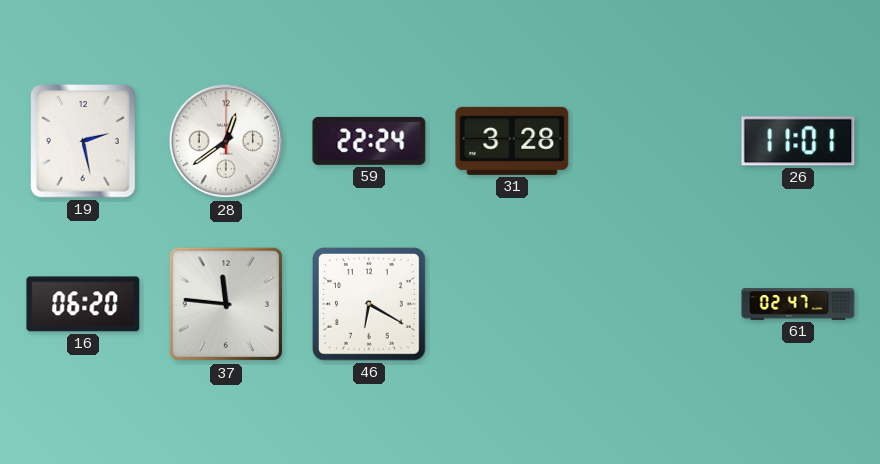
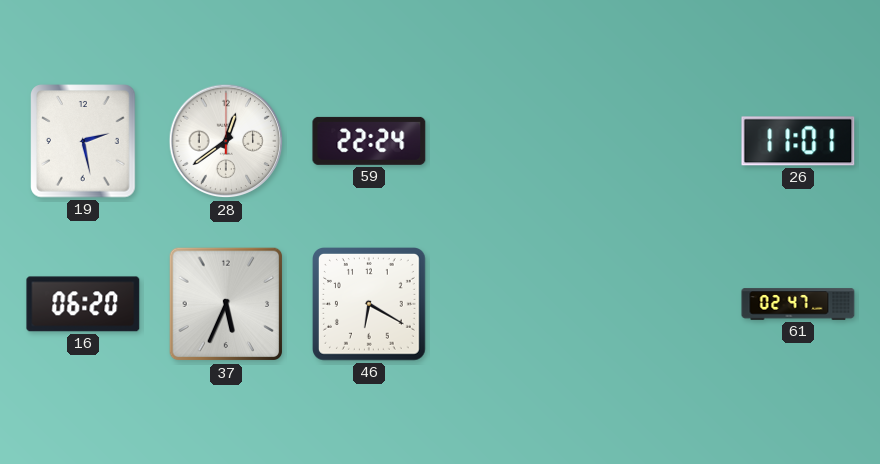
31: 3:28 -> none
37: 11:46 -> 5:34
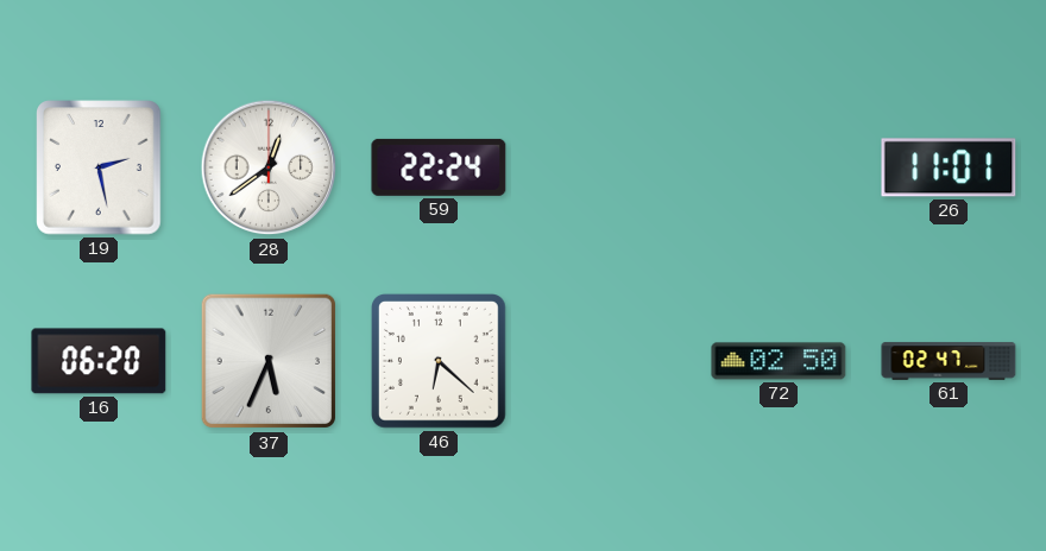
46: 6:20 -> 6:22
72: none -> 02:50
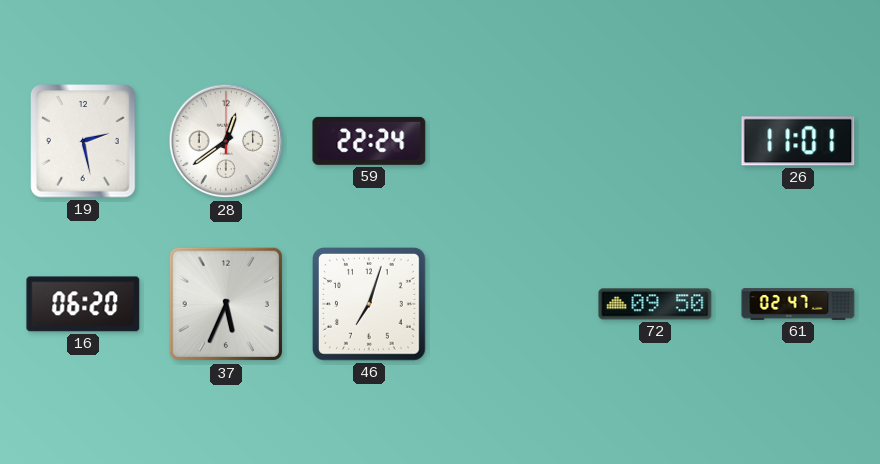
46: 6:22 -> 7:03
72: 02:50 -> 09:50
